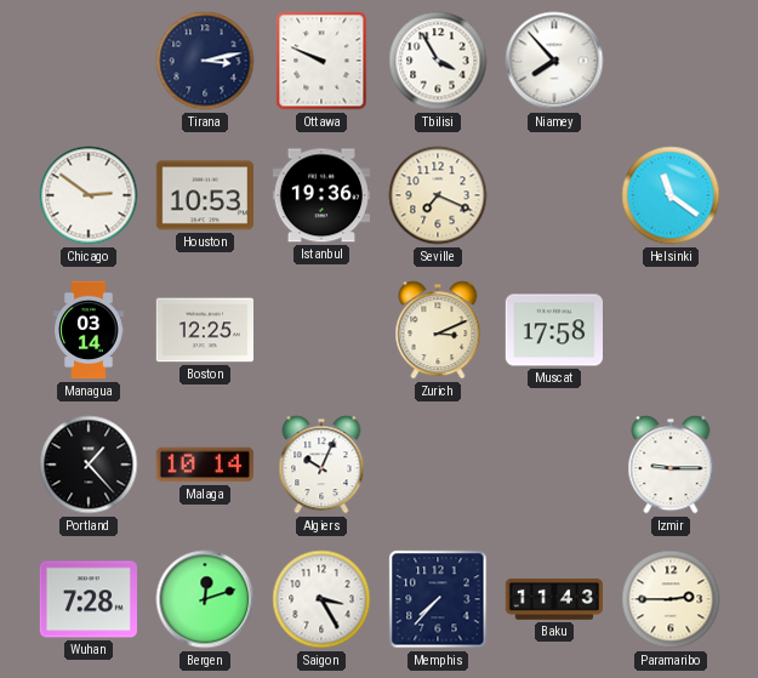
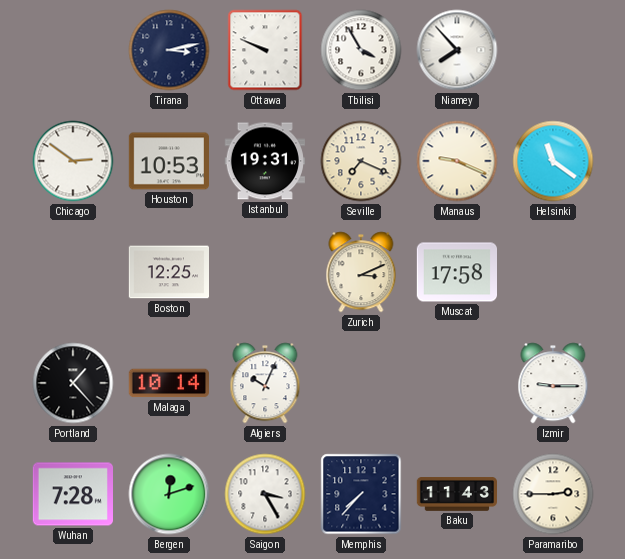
Istanbul: 19:36 -> 19:31
Manaus: none -> 9:19
Managua: 03:14 -> none
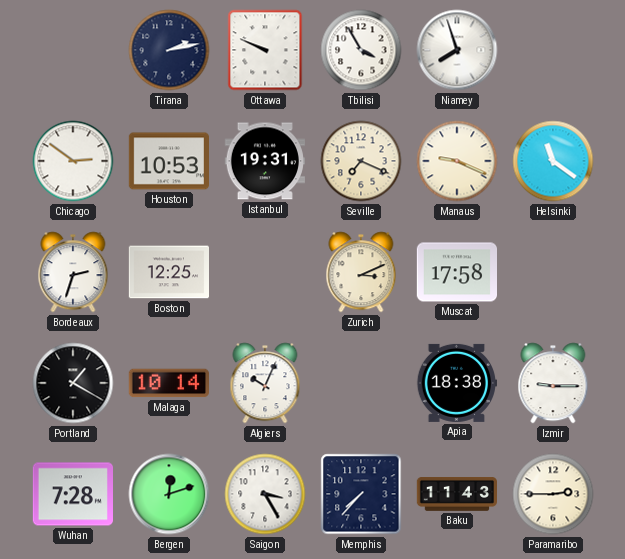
Tirana: 3:13 -> 2:13
Niamey: 7:53 -> 7:57
Bordeaux: none -> 2:33
Portland: 1:23 -> 1:20
Apia: none -> 18:38
